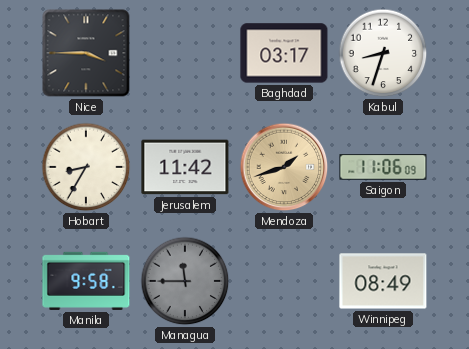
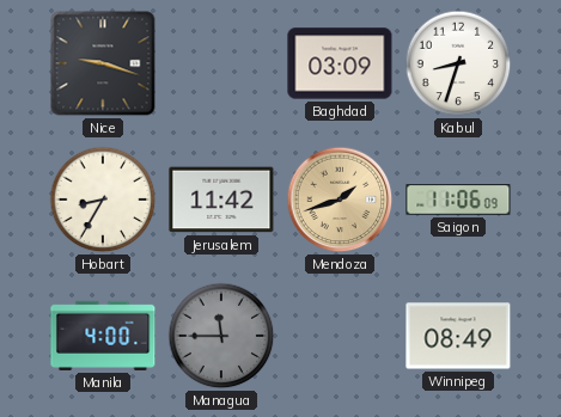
Nice: 3:45 -> 9:18
Baghdad: 03:17 -> 03:09
Manila: 9:58 -> 4:00
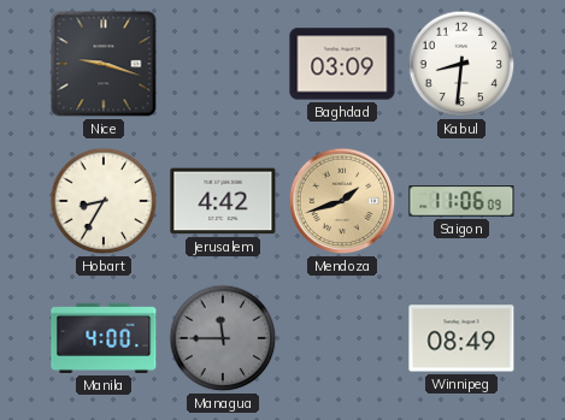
Kabul: 8:33 -> 8:31
Jerusalem: 11:42 -> 4:42
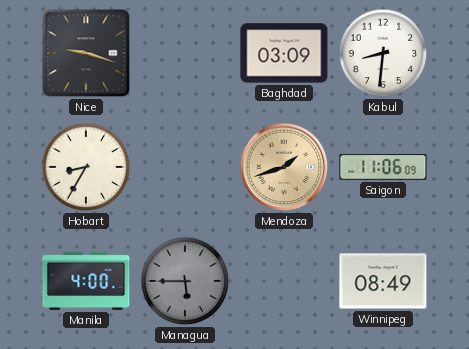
Jerusalem: 4:42 -> none
Managua: 11:45 -> 5:45
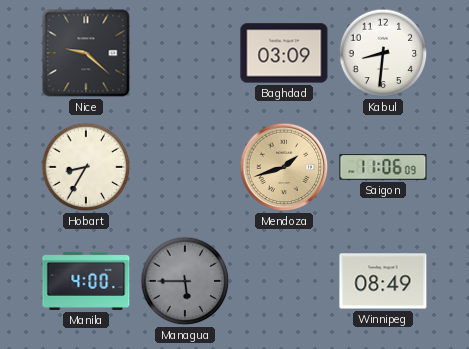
Nice: 9:18 -> 9:22
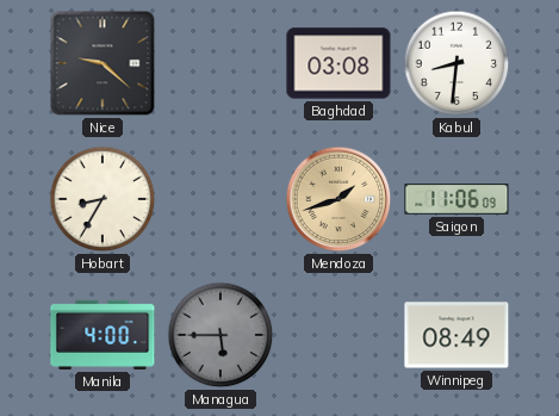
Baghdad: 03:09 -> 03:08
